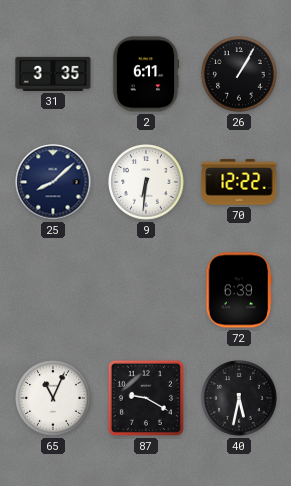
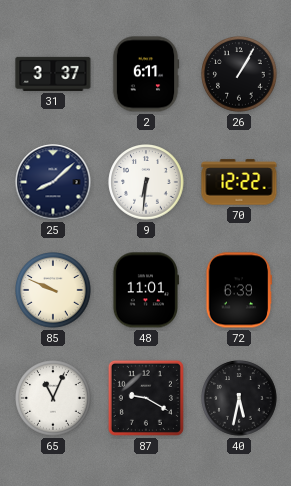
31: 3:35 -> 3:37
85: none -> 9:49
48: none -> 11:01
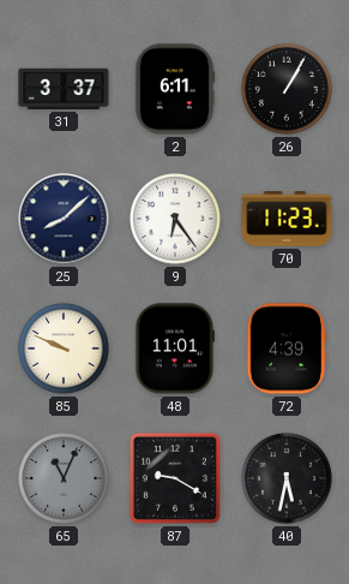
9: 6:31 -> 6:24
70: 12:22 -> 11:23
72: 6:39 -> 4:39
65 dial: white -> grey
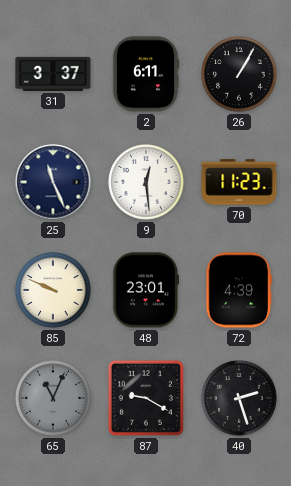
25: 8:08 -> 11:26
9: 6:24 -> 12:29
48: 11:01 -> 23:01
40: 5:32 -> 2:27
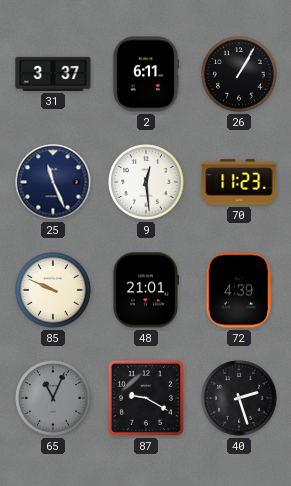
48: 23:01 -> 21:01
